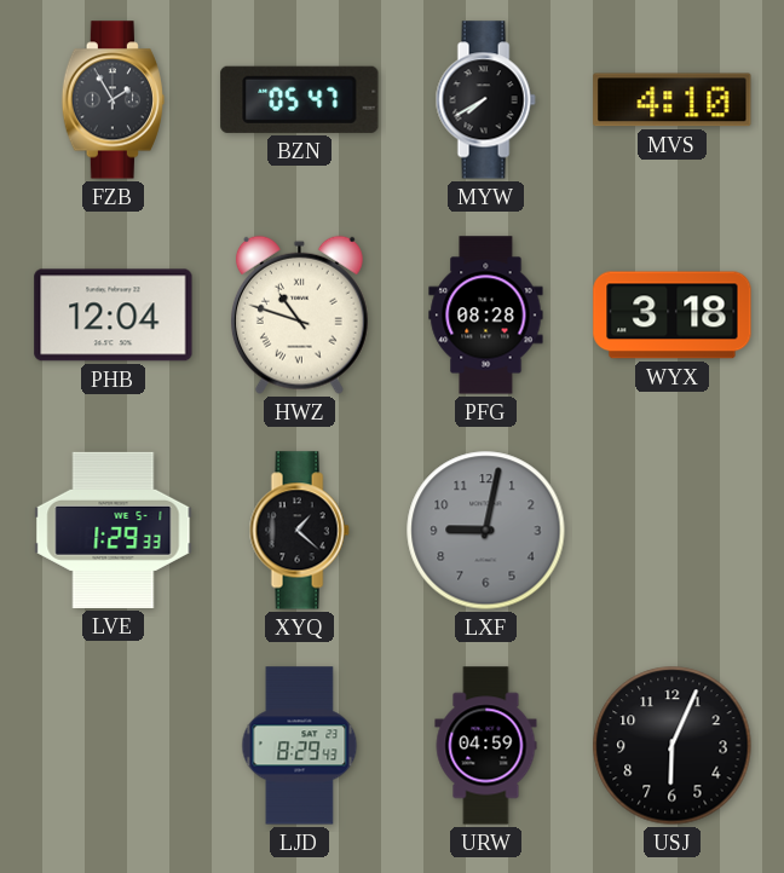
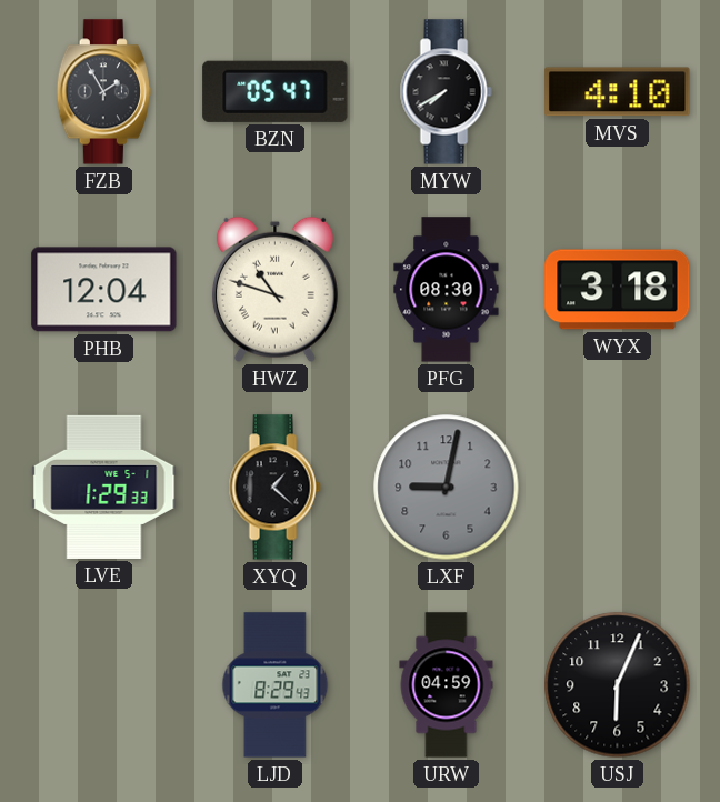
PFG: 08:28 -> 08:30
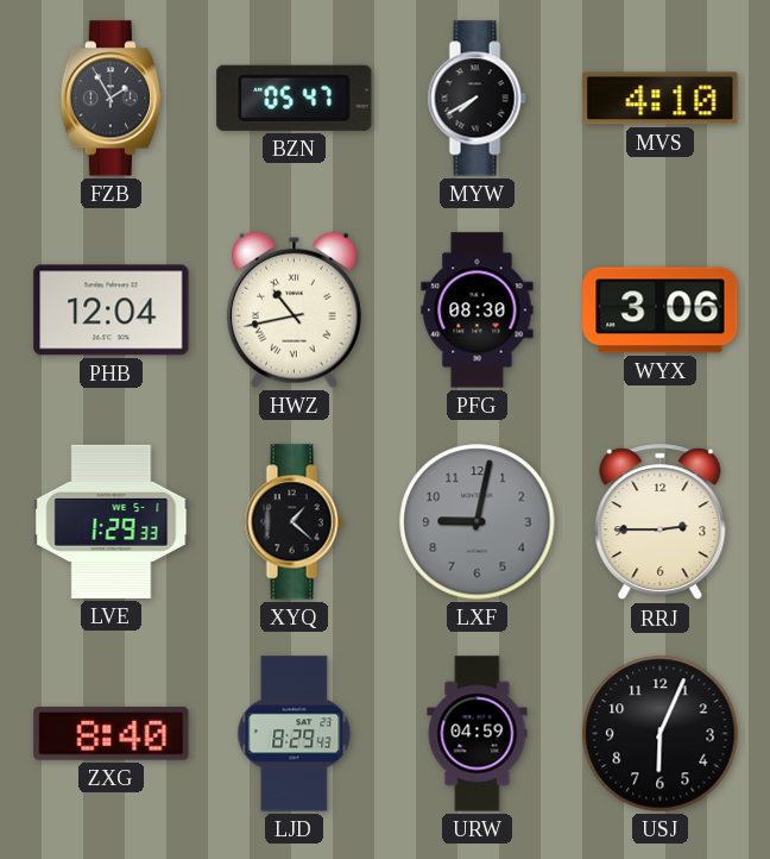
HWZ: 10:48 -> 10:43
WYX: 3:18 -> 3:06
RRJ: none -> 2:45
ZXG: none -> 8:40
